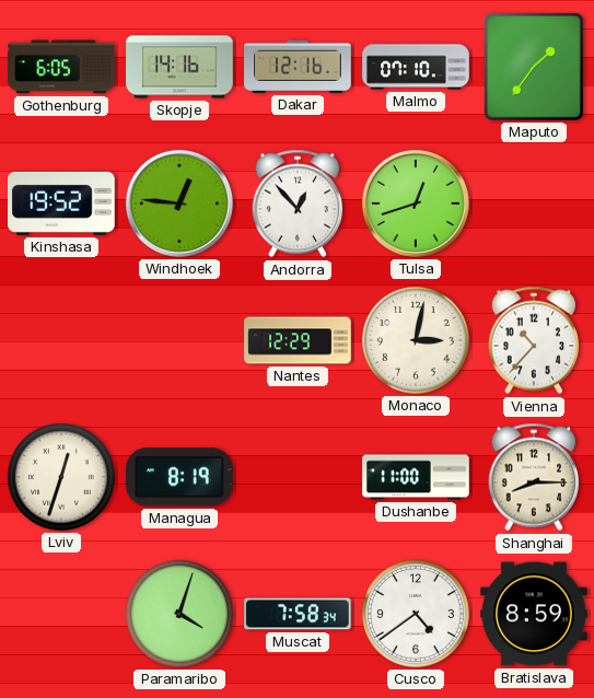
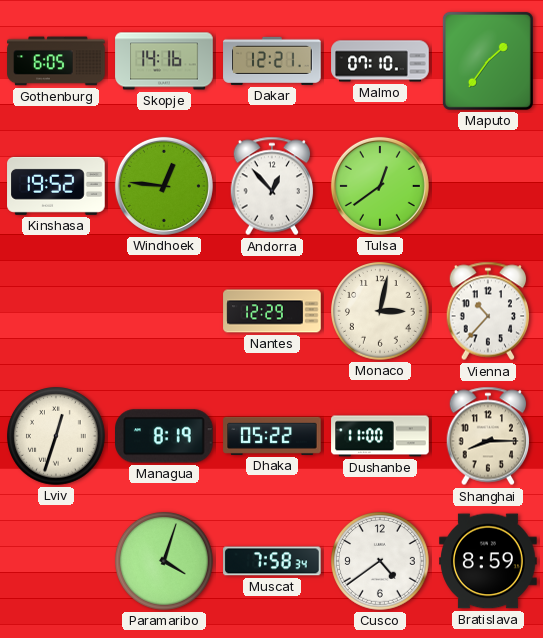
Dakar: 12:16 -> 12:21
Tulsa: 12:42 -> 12:39
Dhaka: none -> 05:22
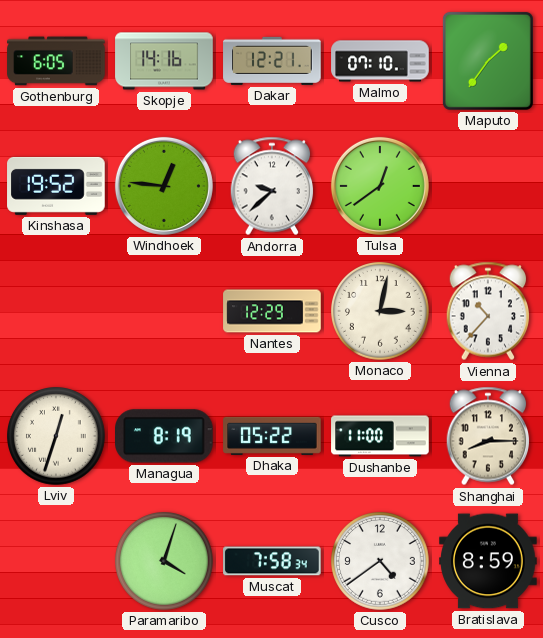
Andorra: 12:53 -> 9:38
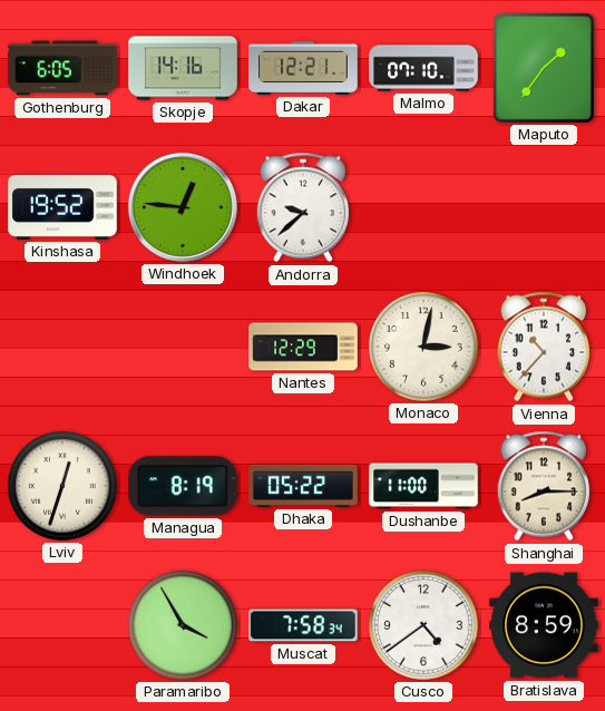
Tulsa: 12:39 -> none
Paramaribo: 4:03 -> 3:55
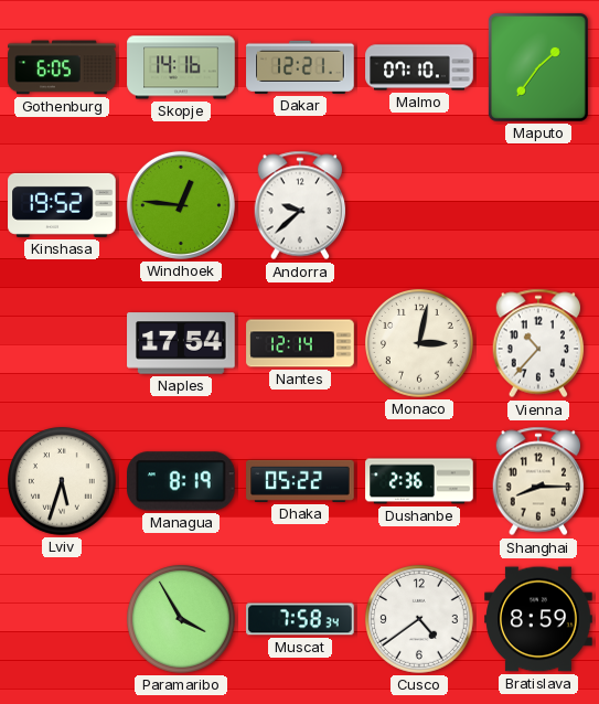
Naples: none -> 17:54
Nantes: 12:29 -> 12:14
Lviv: 12:33 -> 5:33
Dushanbe: 11:00 -> 2:36
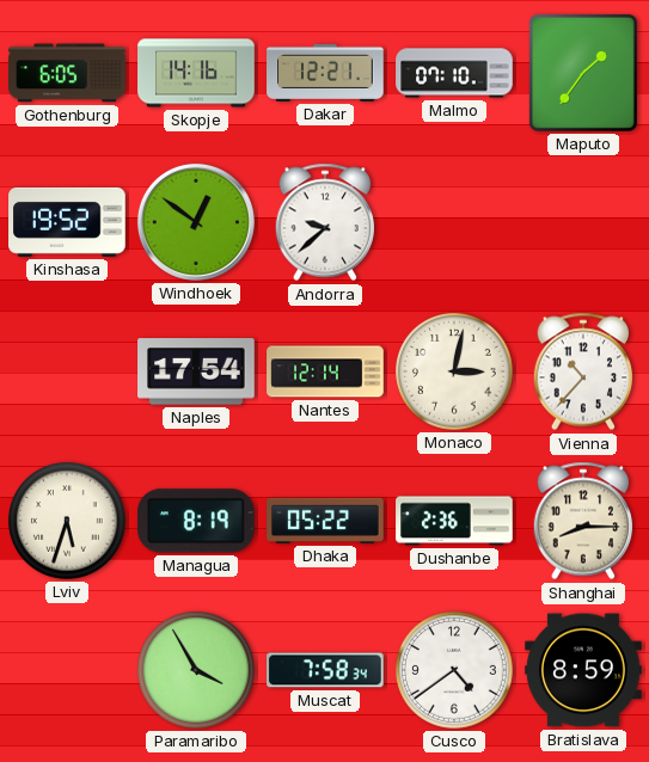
Windhoek: 12:46 -> 12:51
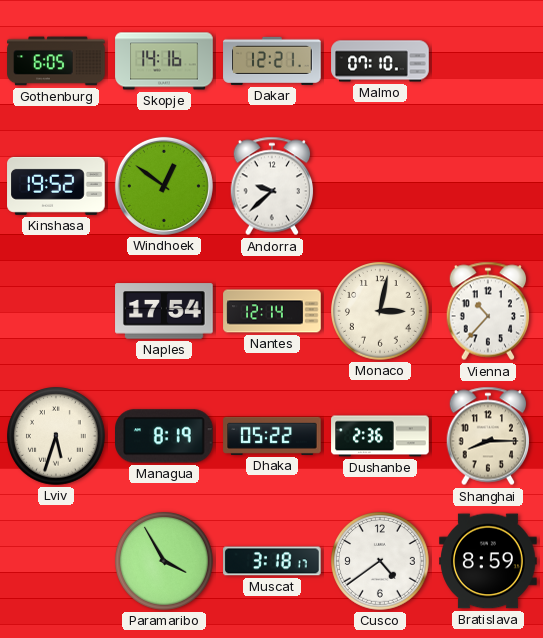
Maputo: 1:36 -> none
Muscat: 7:58 -> 3:18
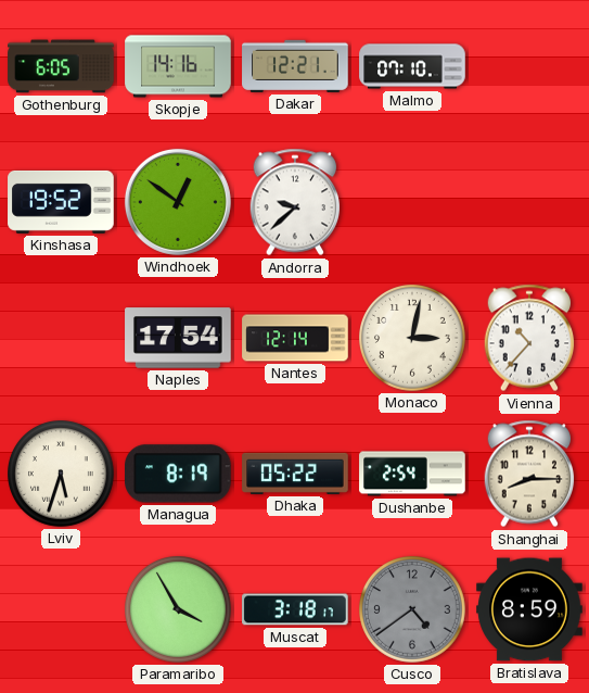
Dushanbe: 2:36 -> 2:54
Cusco dial: white -> grey
